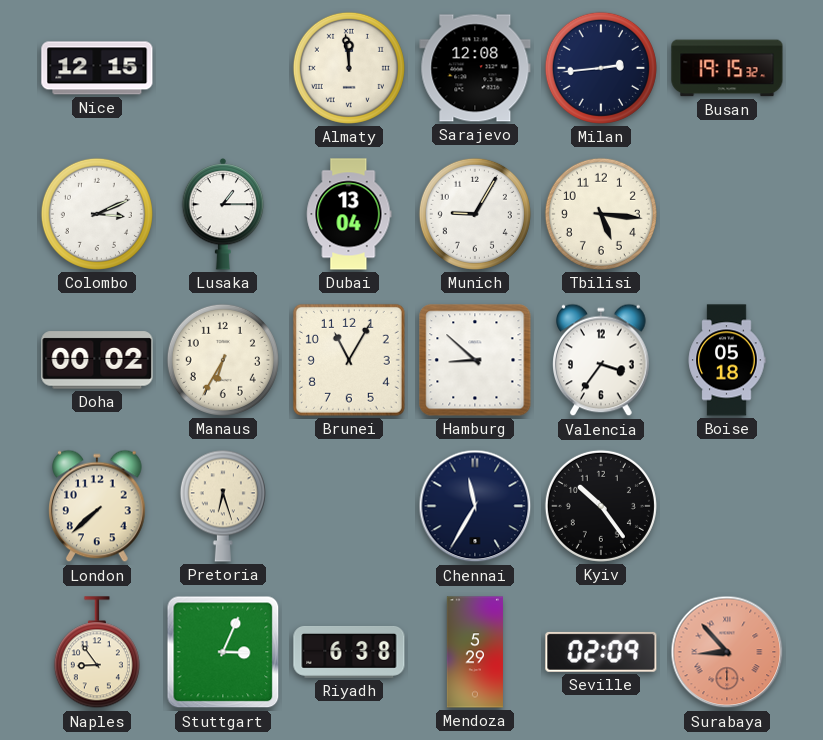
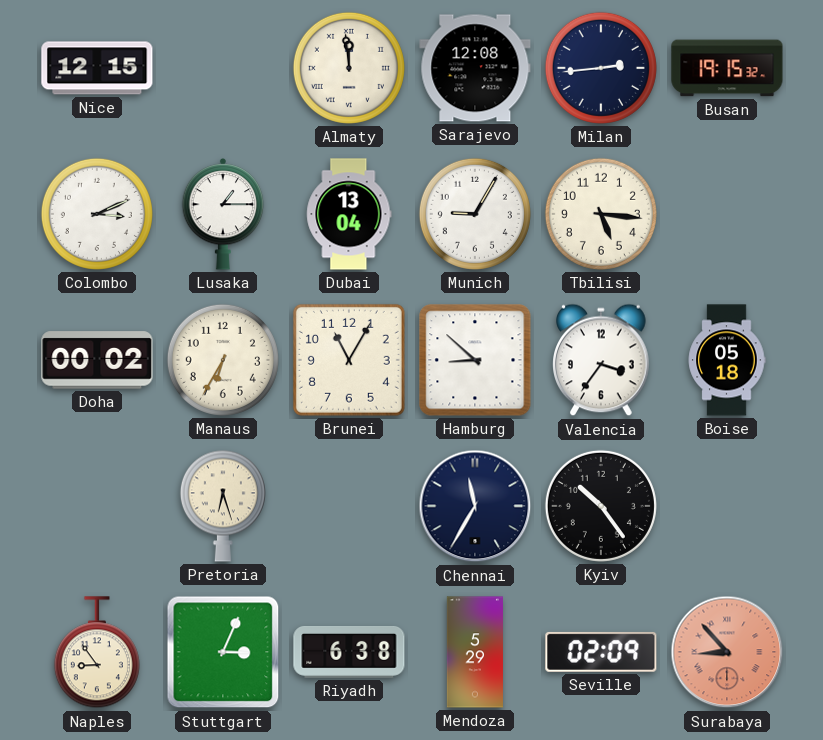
London: 7:38 -> none
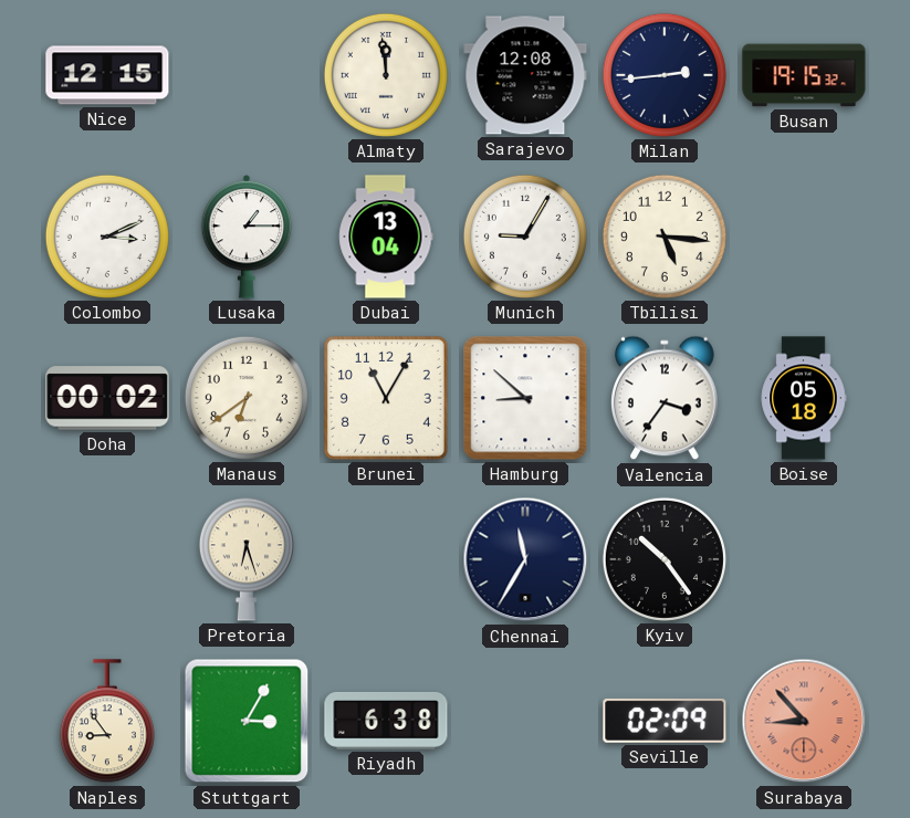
Manaus: 6:35 -> 6:39
Stuttgart: 3:04 -> 3:05
Mendoza: 5:29 -> none
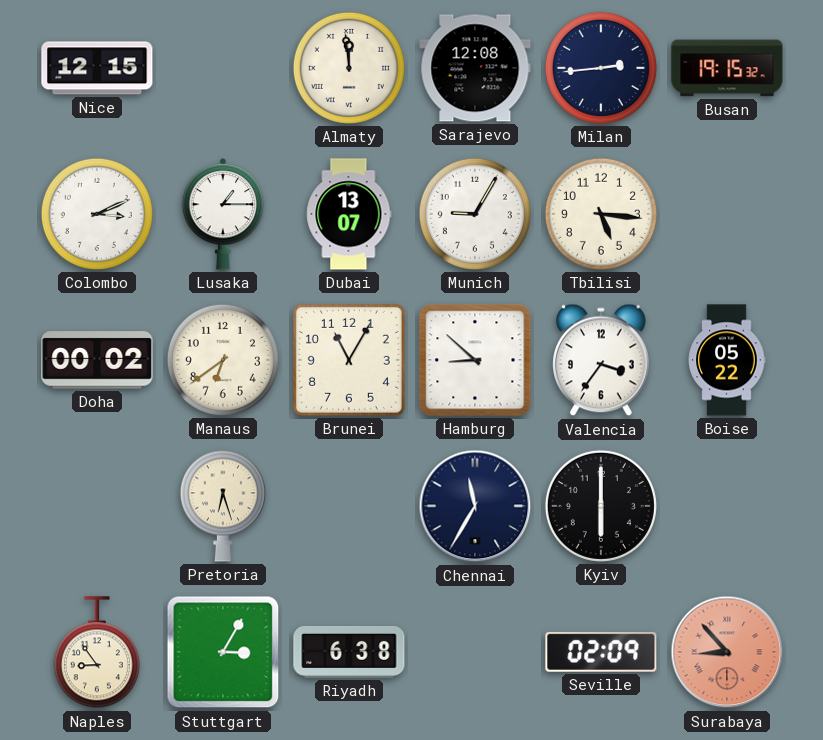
Dubai: 13:04 -> 13:07
Boise: 05:18 -> 05:22
Kyiv: 10:24 -> 6:00
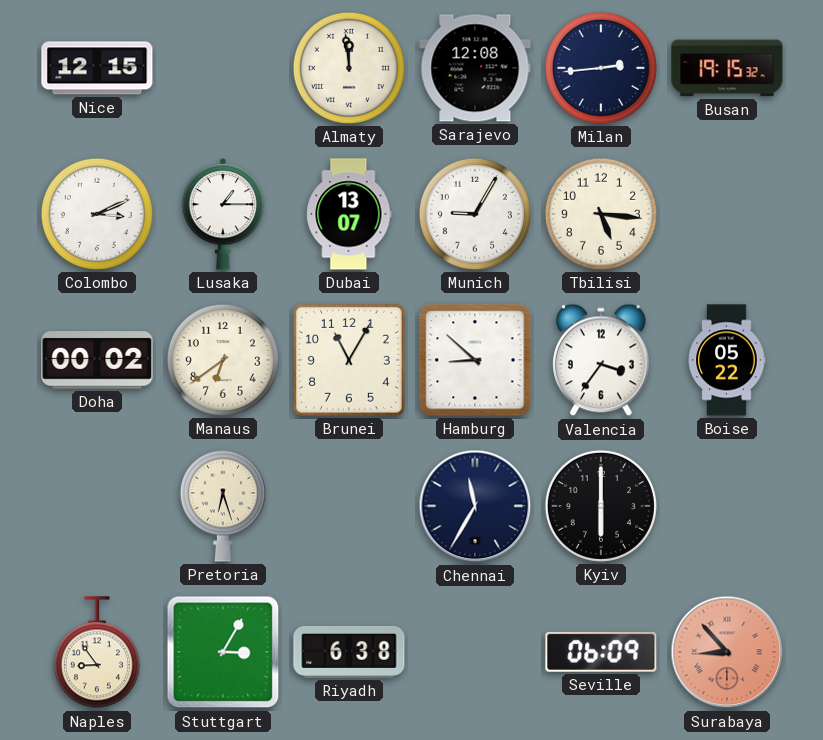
Seville: 02:09 -> 06:09
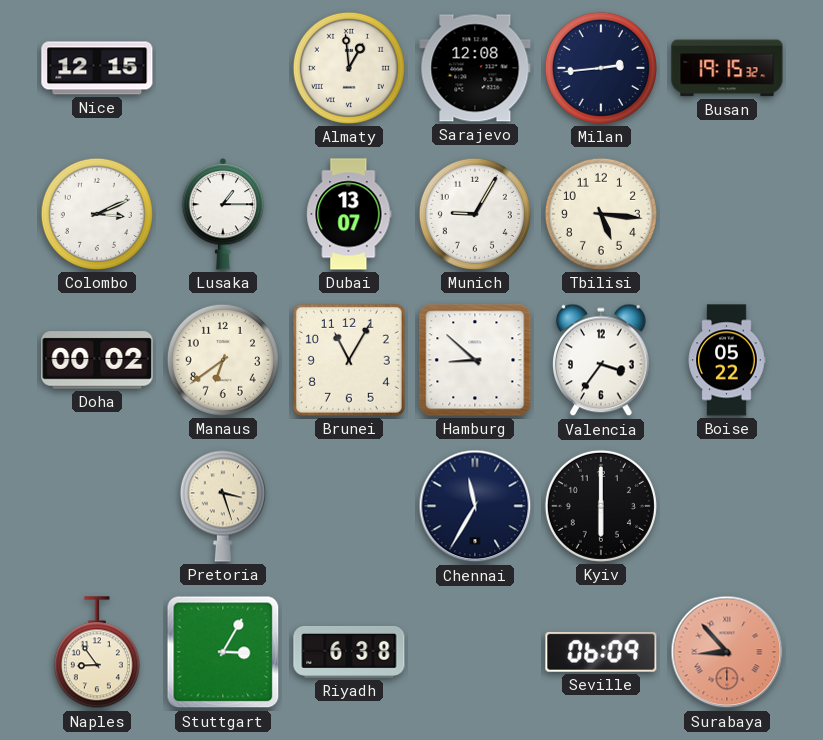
Almaty: 11:59 -> 12:59
Pretoria: 6:27 -> 3:27
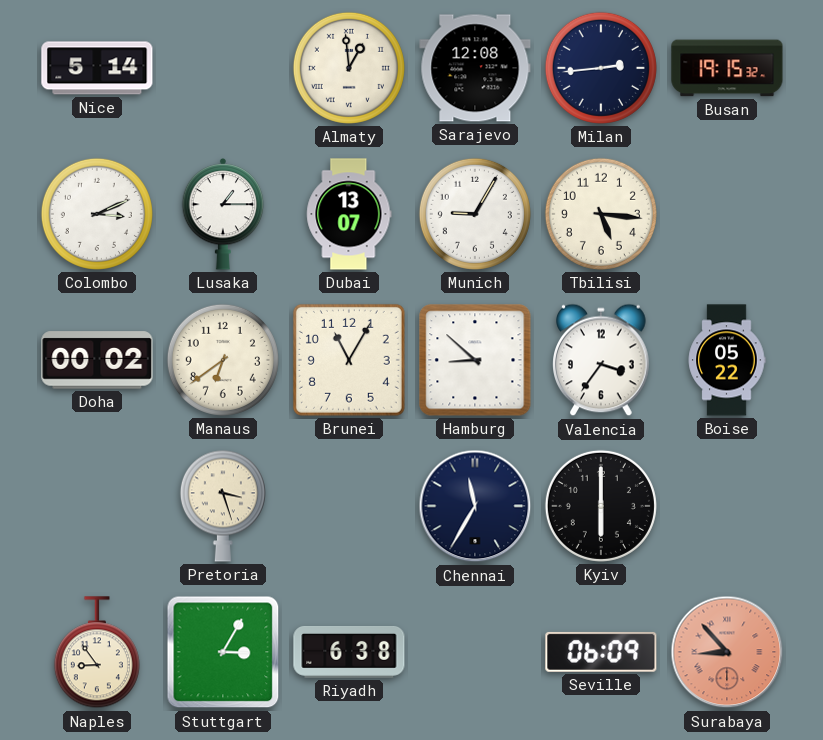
Nice: 12:15 -> 5:14
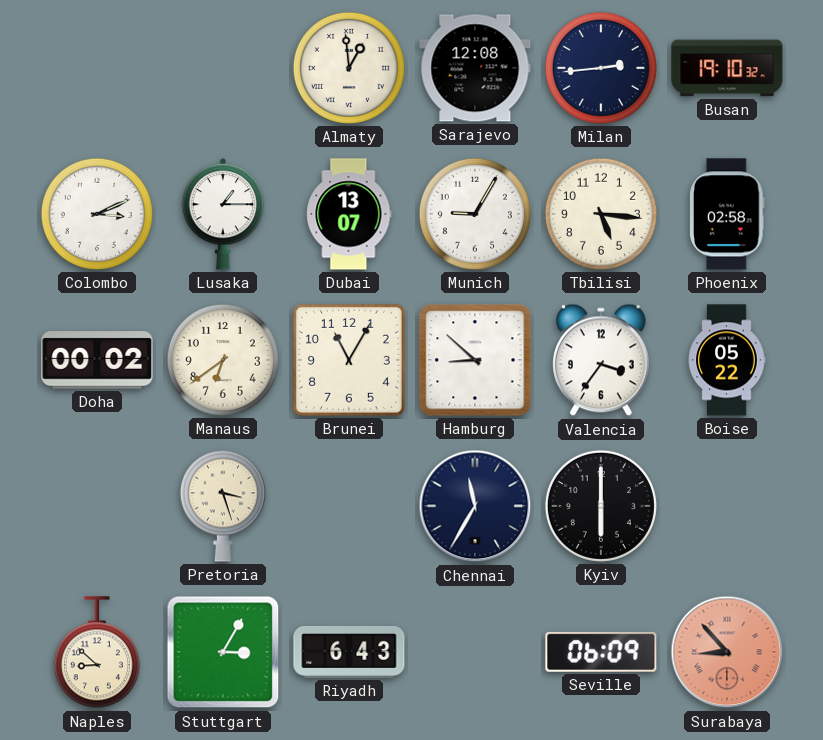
Nice: 5:14 -> none
Busan: 19:15 -> 19:10
Phoenix: none -> 02:58
Naples: 8:54 -> 8:52
Riyadh: 6:38 -> 6:43
